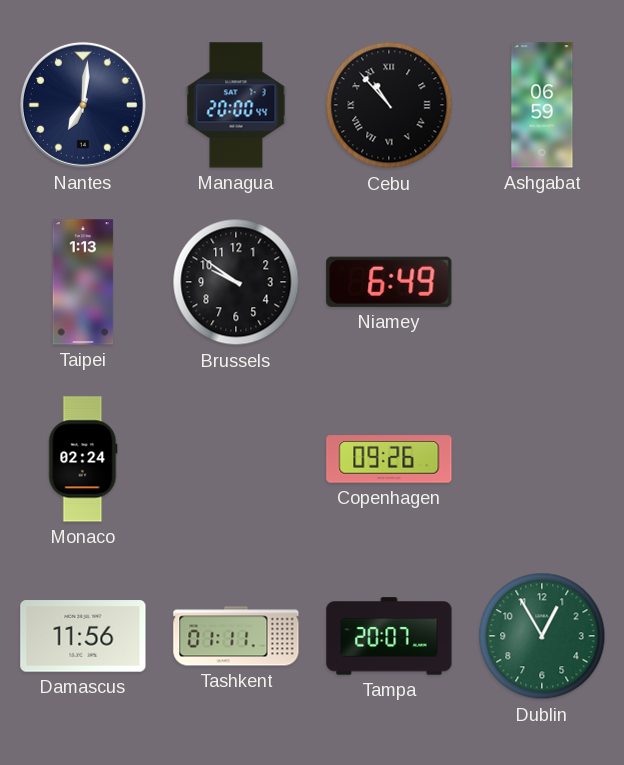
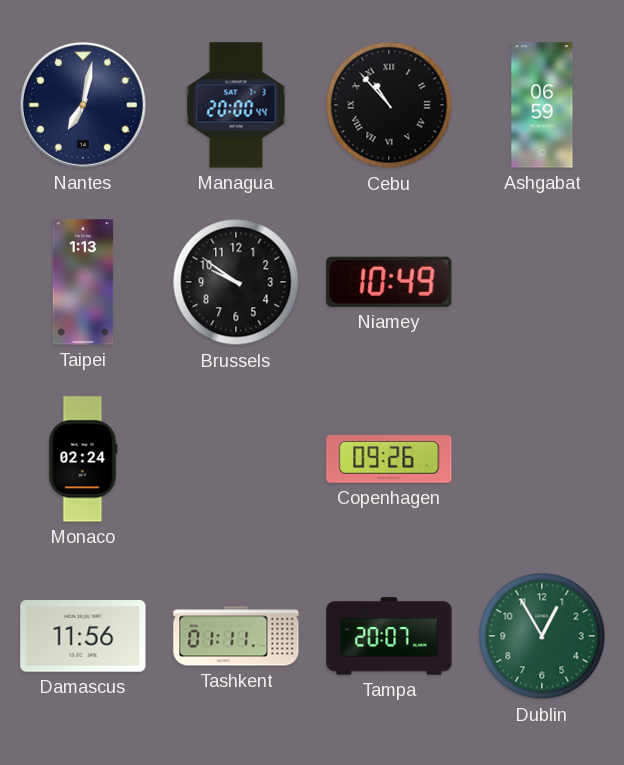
Nantes: 7:01 -> 7:02
Niamey: 6:49 -> 10:49
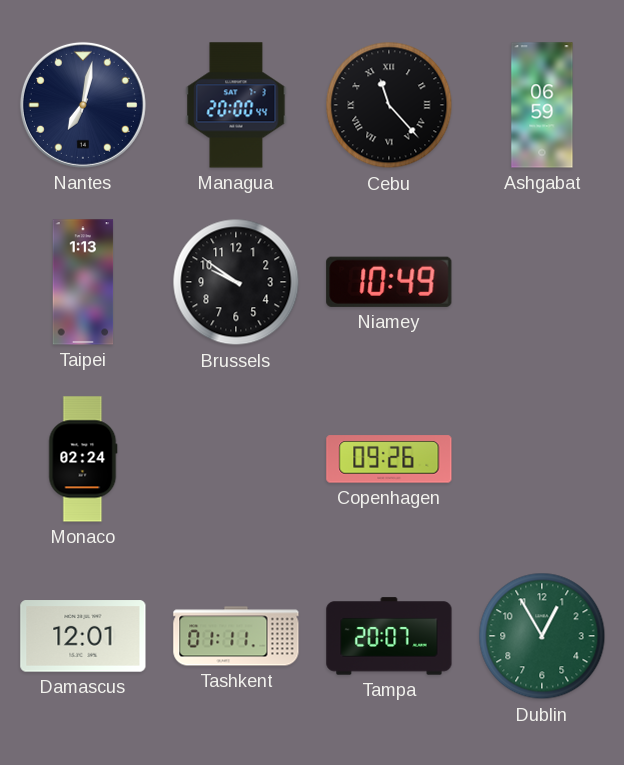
Cebu: 10:53 -> 11:23
Damascus: 11:56 -> 12:01
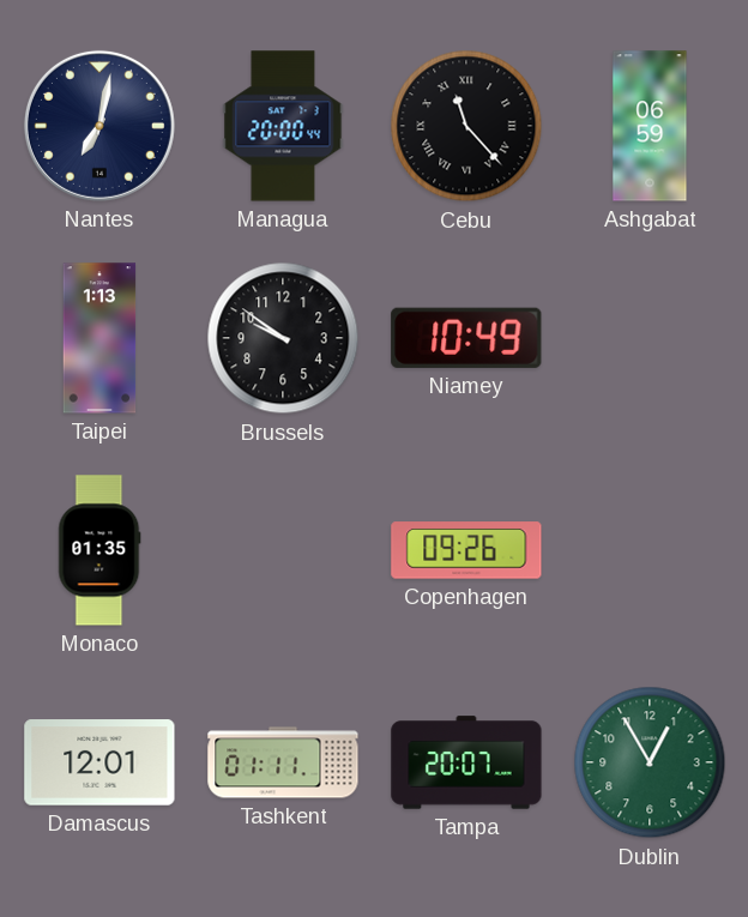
Monaco: 02:24 -> 01:35
